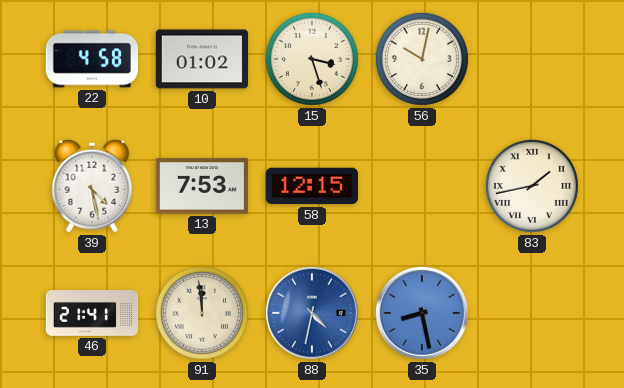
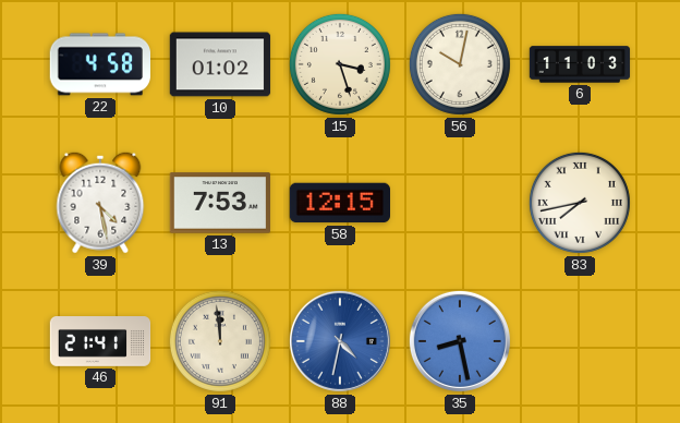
6: none -> 11:03
83: 1:43 -> 7:43
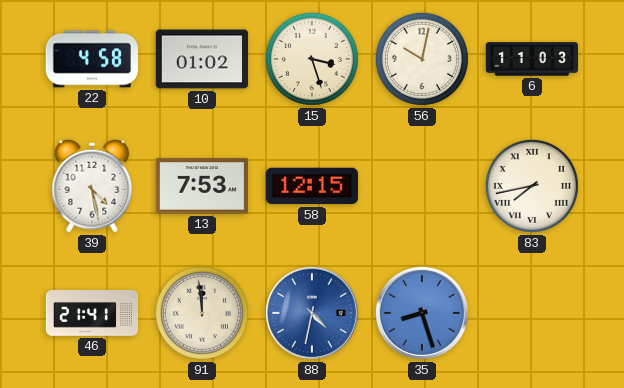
35: 8:28 -> 8:27
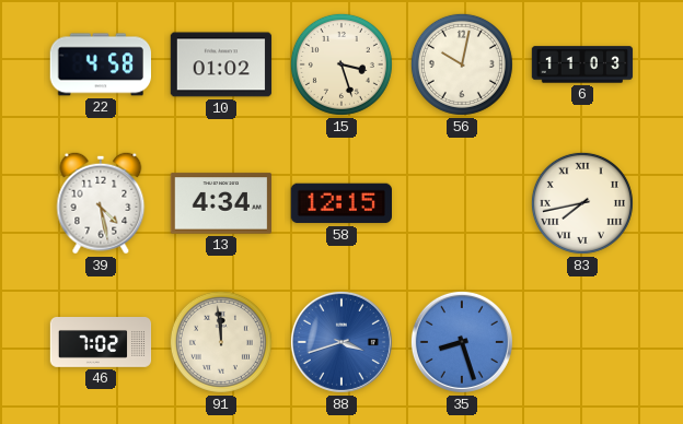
13: 7:53 -> 4:34
46: 21:41 -> 7:02
88: 4:32 -> 3:42
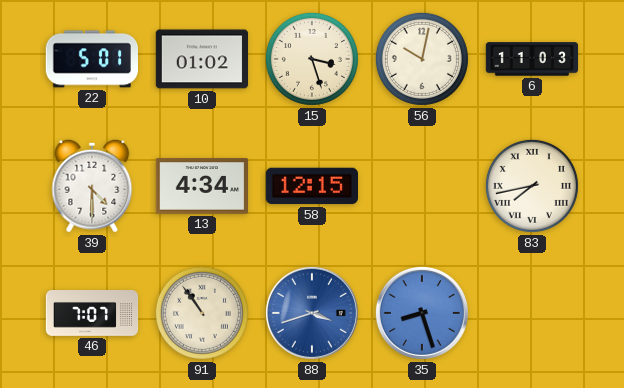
22: 4:58 -> 5:01
39: 4:28 -> 4:30
46: 7:02 -> 7:07
91: 11:59 -> 10:54
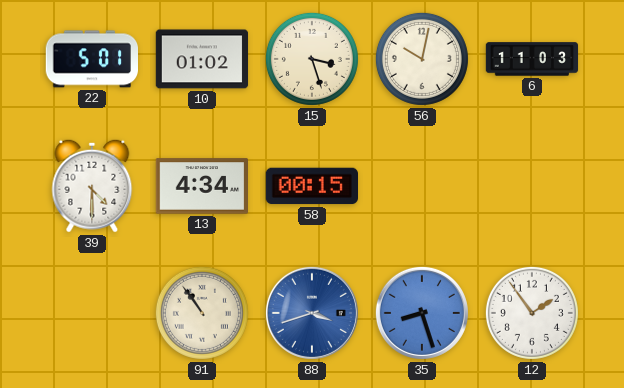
58: 12:15 -> 00:15
83: 7:43 -> none
46: 7:07 -> none
12: none -> 1:54
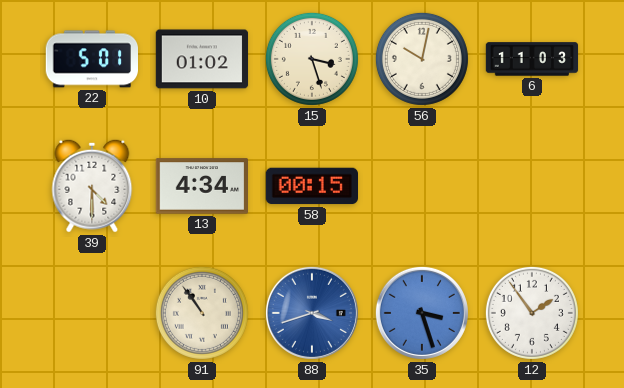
35: 8:27 -> 3:27
